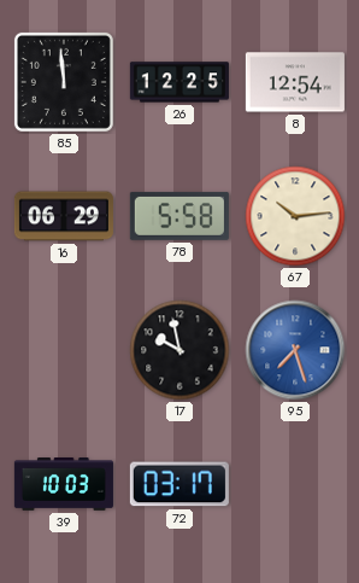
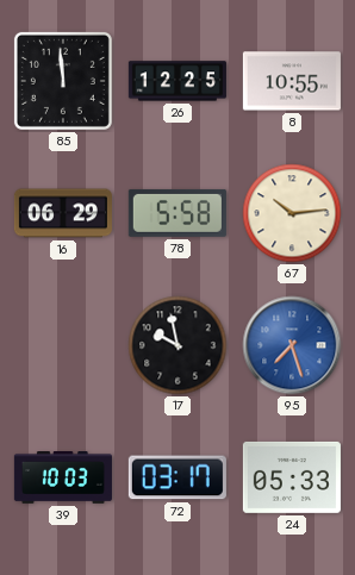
8: 12:54 -> 10:55
24: none -> 05:33
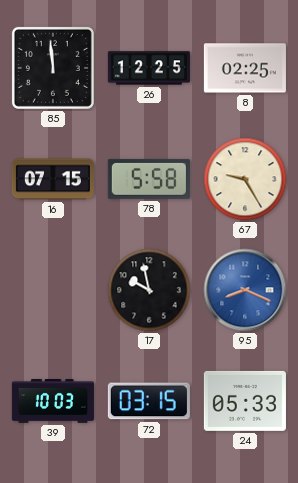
8: 10:55 -> 02:25
16: 06:29 -> 07:15
67: 10:14 -> 9:25
95: 7:27 -> 8:19
72: 03:17 -> 03:15
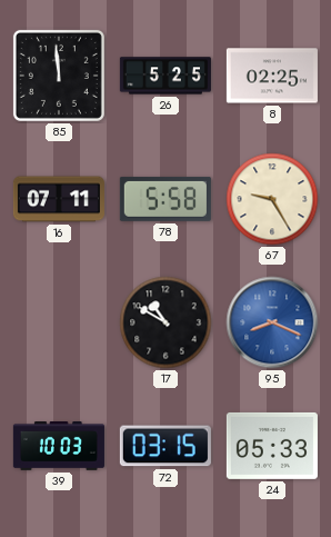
26: 12:25 -> 5:25
16: 07:15 -> 07:11
17: 9:58 -> 10:50
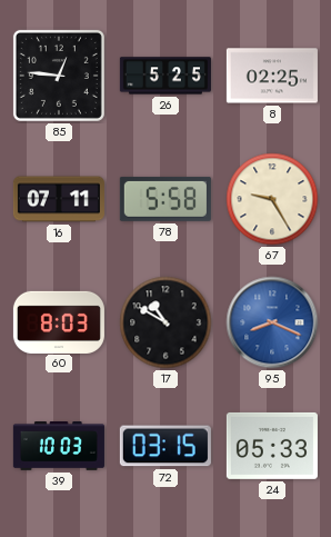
85: 11:59 -> 12:46
60: none -> 8:03
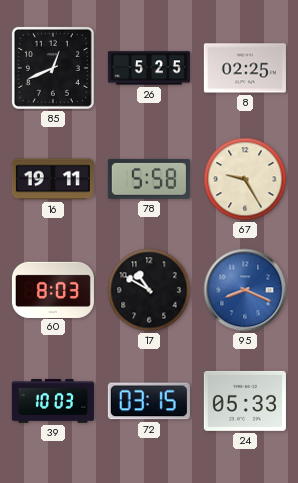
85: 12:46 -> 12:41
16: 07:11 -> 19:11
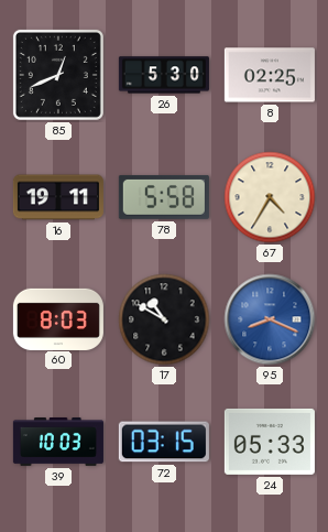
26: 5:25 -> 5:30
67: 9:25 -> 4:35
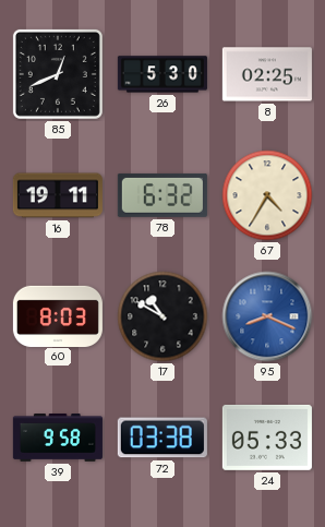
78: 5:58 -> 6:32
39: 10:03 -> 9:58
72: 03:15 -> 03:38
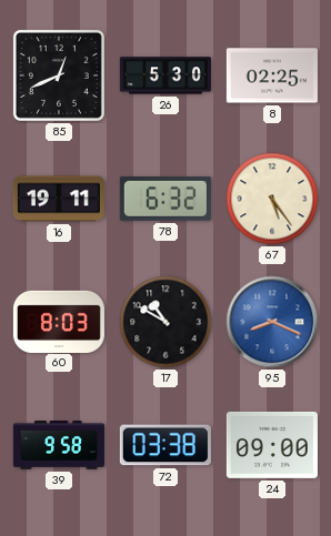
67: 4:35 -> 5:24
24: 05:33 -> 09:00
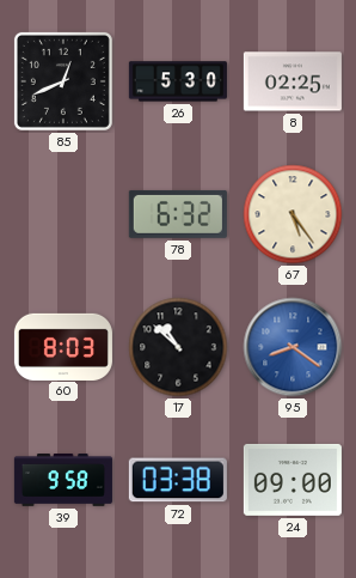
16: 19:11 -> none
17: 10:50 -> 10:52
95: 8:19 -> 8:21
